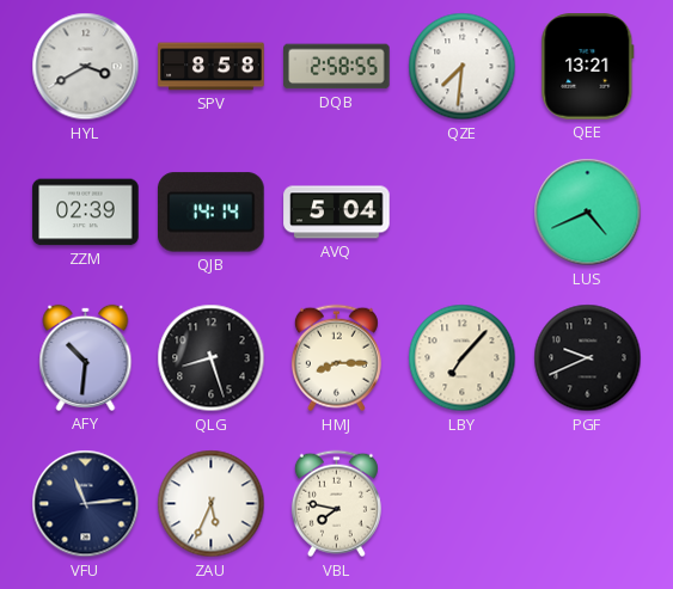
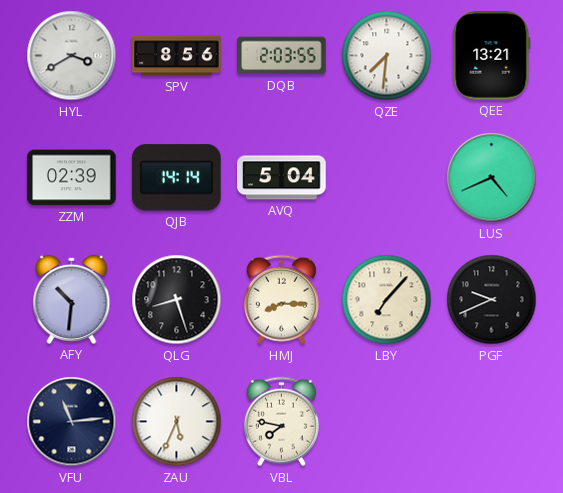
SPV: 8:58 -> 8:56
DQB: 2:58 -> 2:03
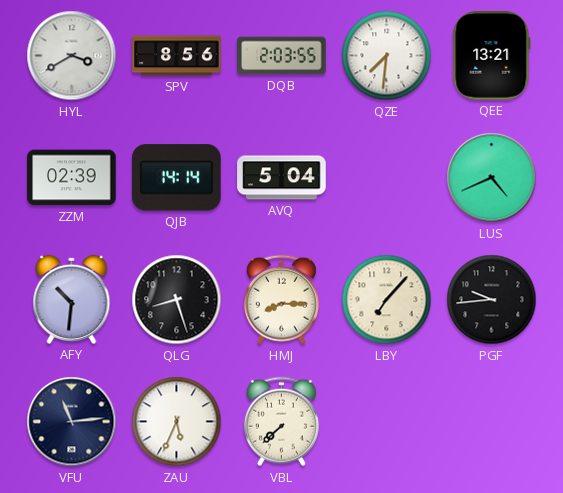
PGF: 9:41 -> 9:44
VBL: 7:47 -> 7:38
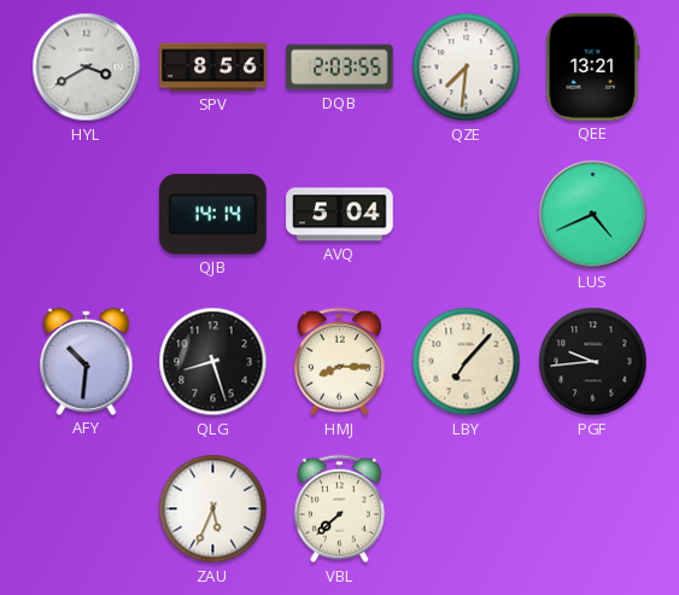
ZZM: 02:39 -> none
VFU: 11:14 -> none
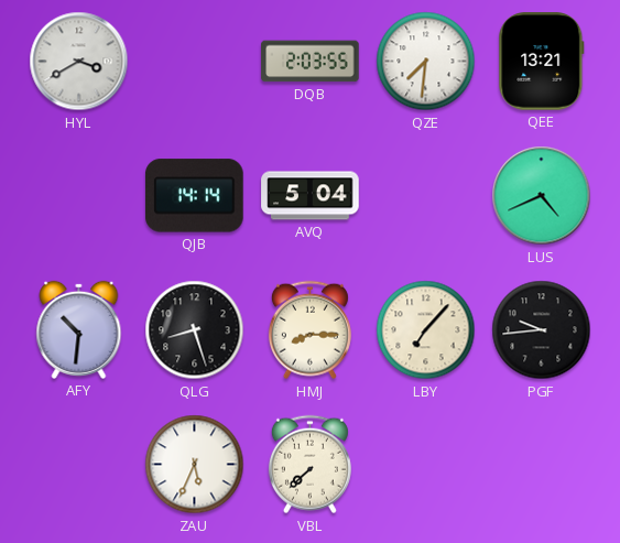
SPV: 8:56 -> none
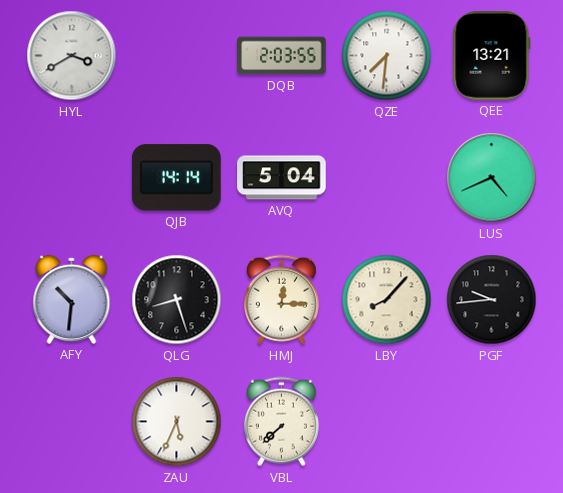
HMJ: 8:15 -> 12:15
LBY: 7:07 -> 8:07
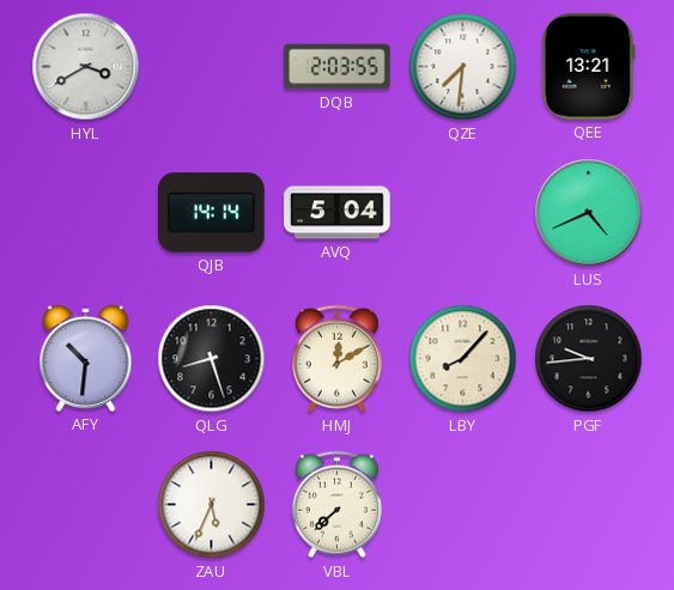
HMJ: 12:15 -> 12:10
